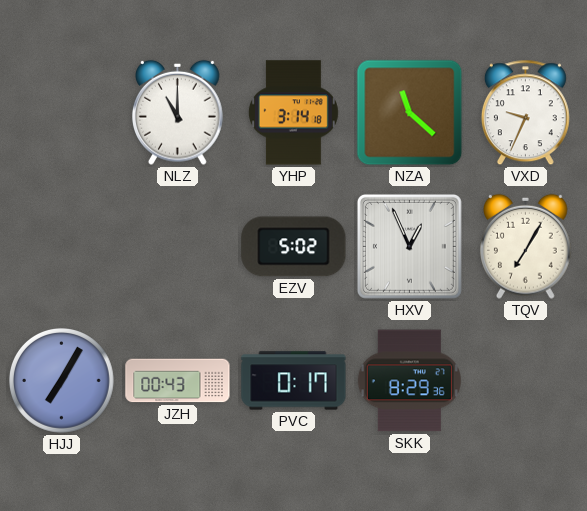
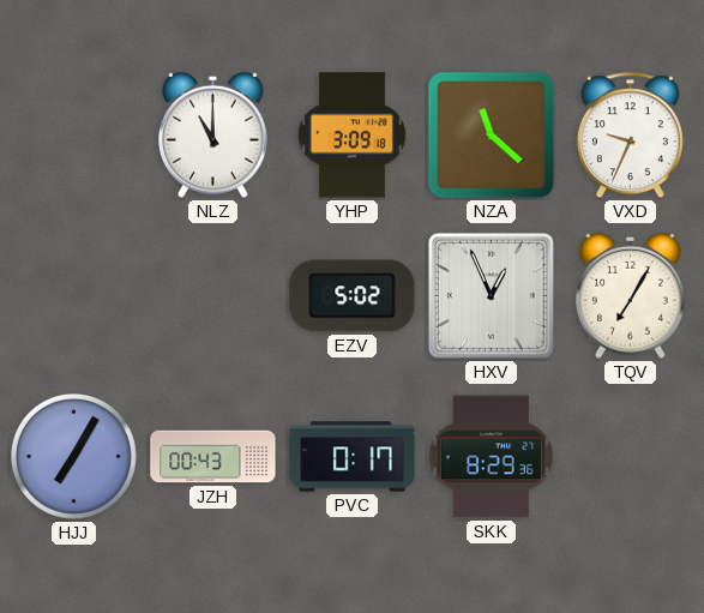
YHP: 3:14 -> 3:09
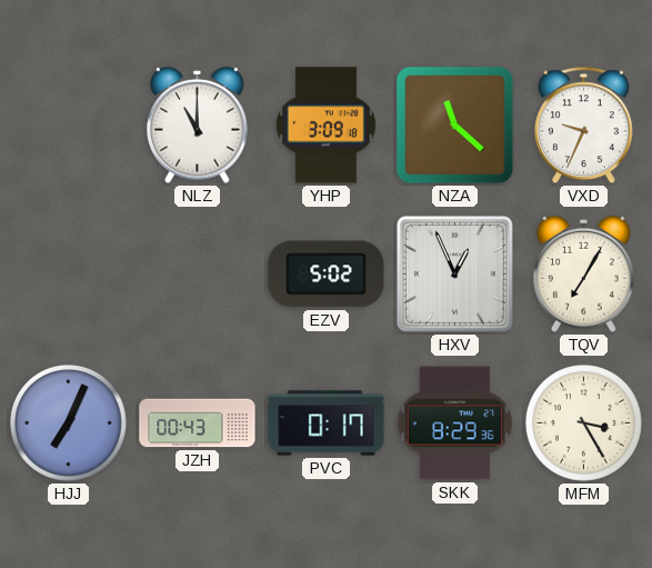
HJJ: 7:05 -> 7:04
MFM: none -> 3:25
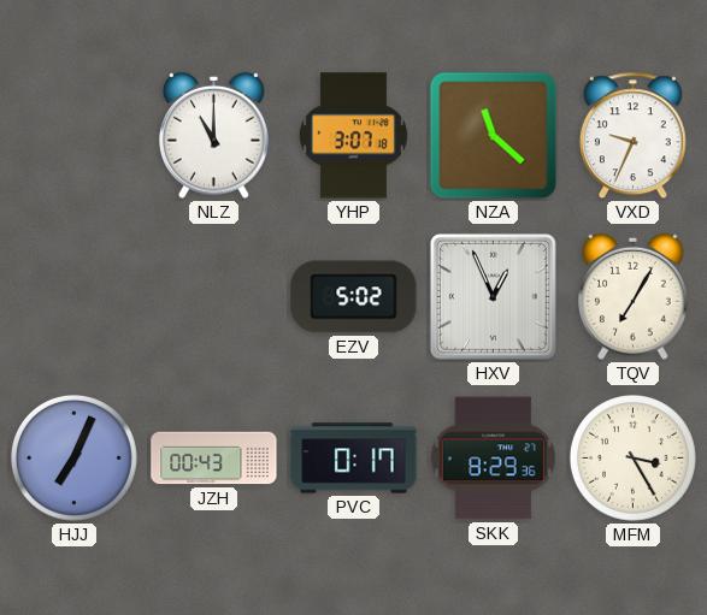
YHP: 3:09 -> 3:07
